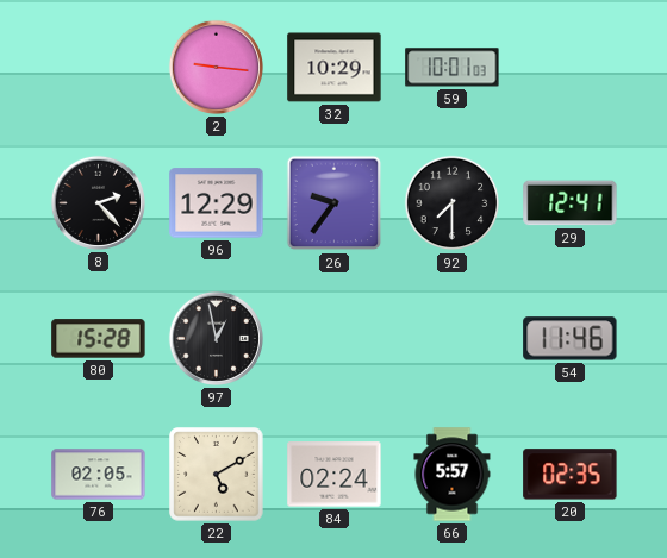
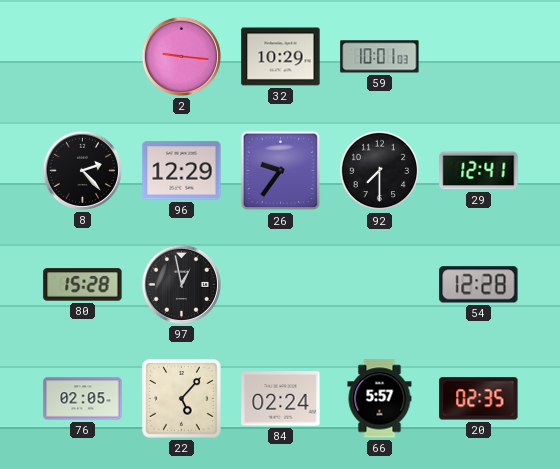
54: 11:46 -> 12:28
22: 5:10 -> 5:07
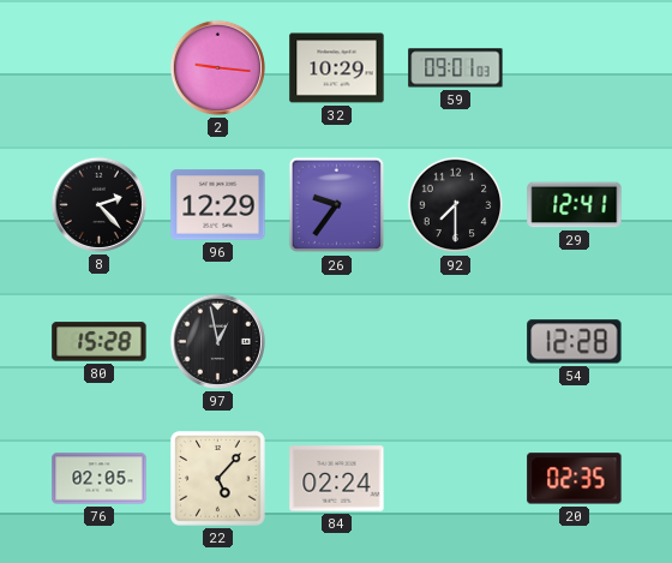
59: 10:01 -> 09:01
66: 5:57 -> none
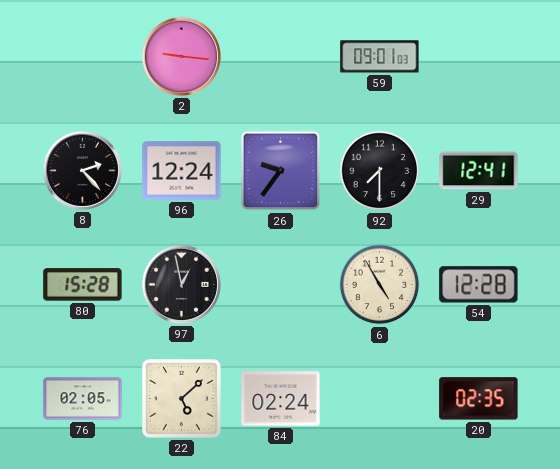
32: 10:29 -> none
96: 12:29 -> 12:24
6: none -> 4:55
22: 5:07 -> 5:08
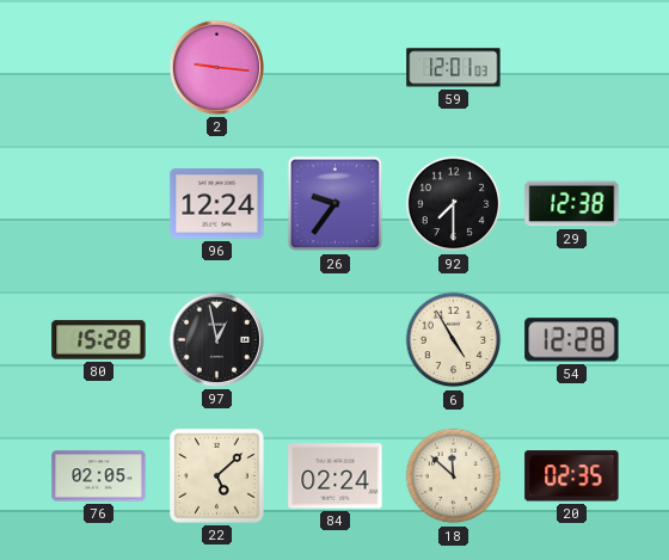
59: 09:01 -> 12:01
8: 2:23 -> none
29: 12:41 -> 12:38
18: none -> 11:52
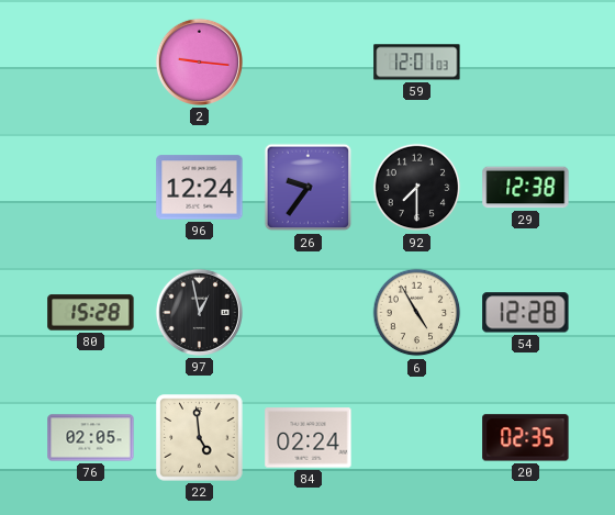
22: 5:08 -> 4:59
18: 11:52 -> none
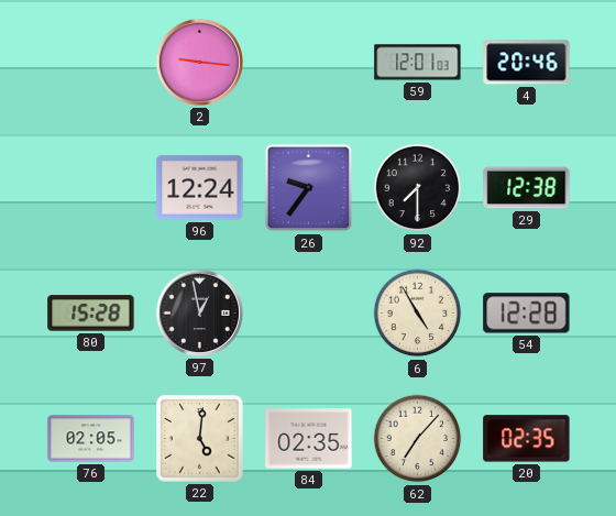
4: none -> 20:46
22: 4:59 -> 5:01
84: 02:24 -> 02:35
62: none -> 7:07
